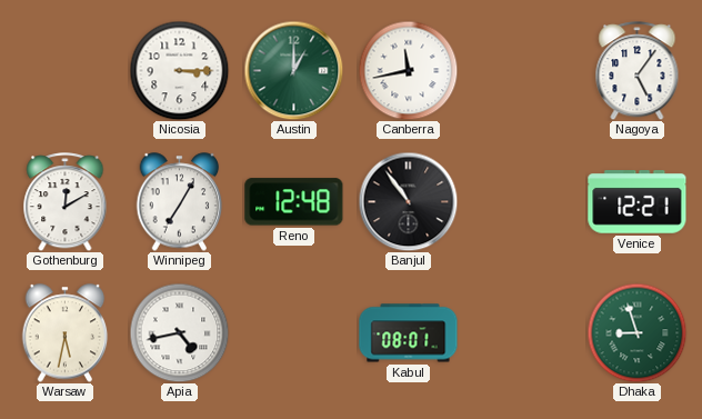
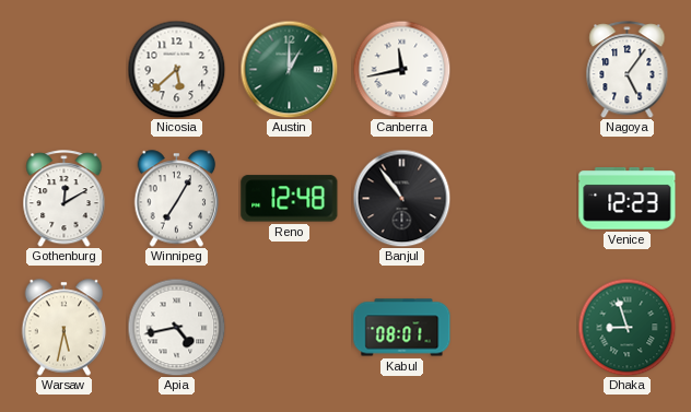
Nicosia: 3:15 -> 5:38
Venice: 12:21 -> 12:23
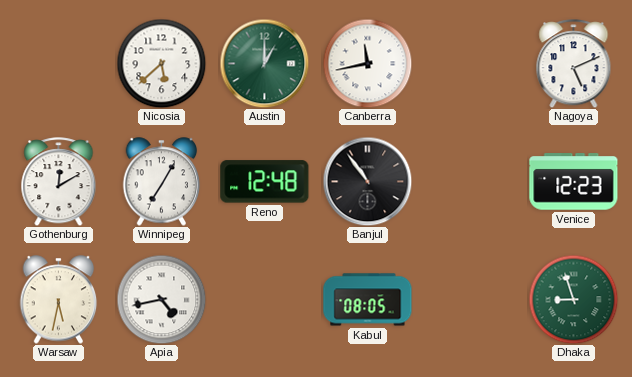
Nagoya: 5:06 -> 5:11
Kabul: 08:01 -> 08:05
